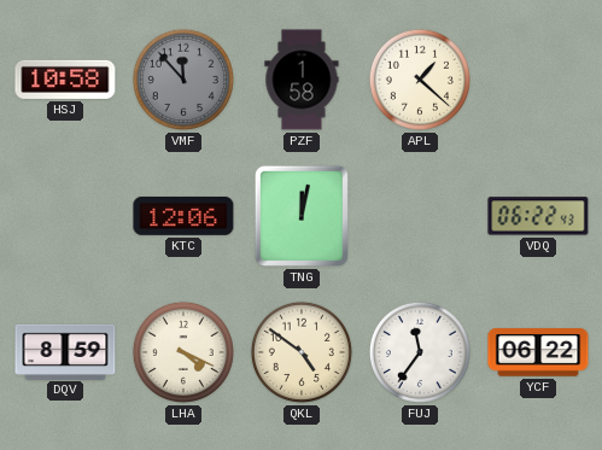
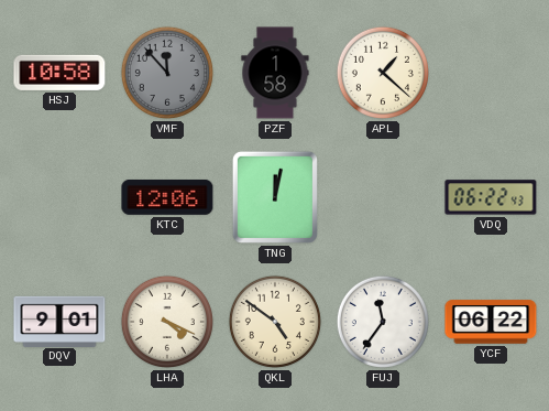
DQV: 8:59 -> 9:01
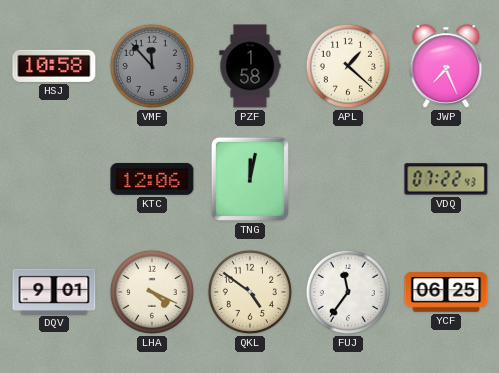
JWP: none -> 7:26
VDQ: 06:22 -> 07:22
YCF: 06:22 -> 06:25
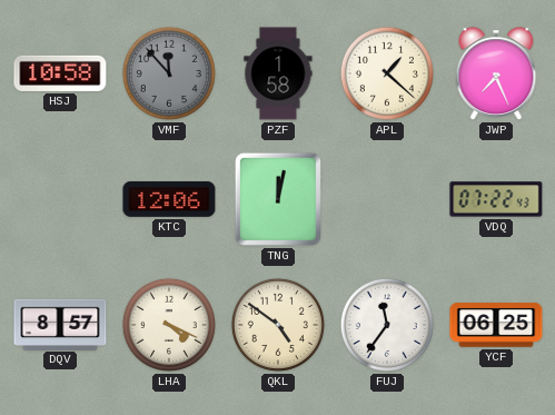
DQV: 9:01 -> 8:57
